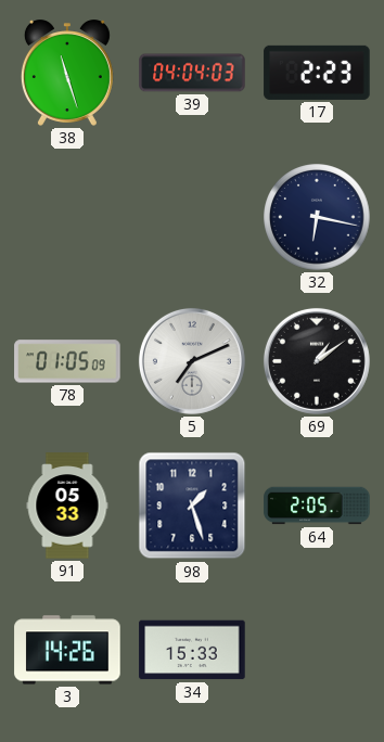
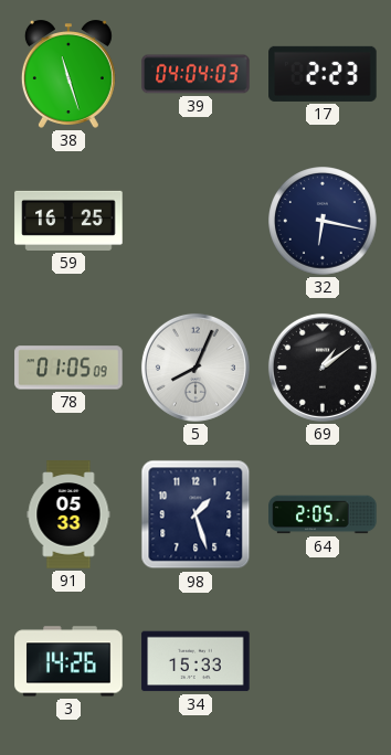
59: none -> 16:25
5: 7:11 -> 8:04
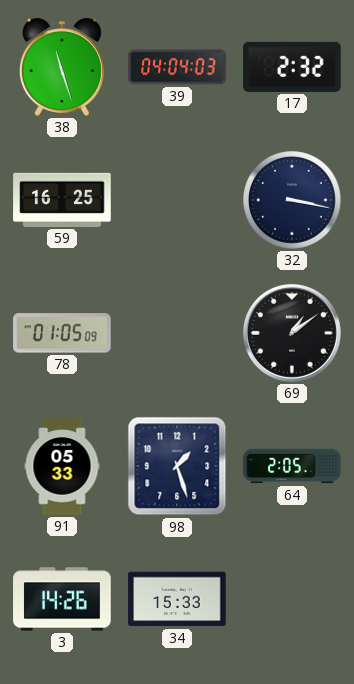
17: 2:23 -> 2:32
32: 6:17 -> 3:17
5: 8:04 -> none
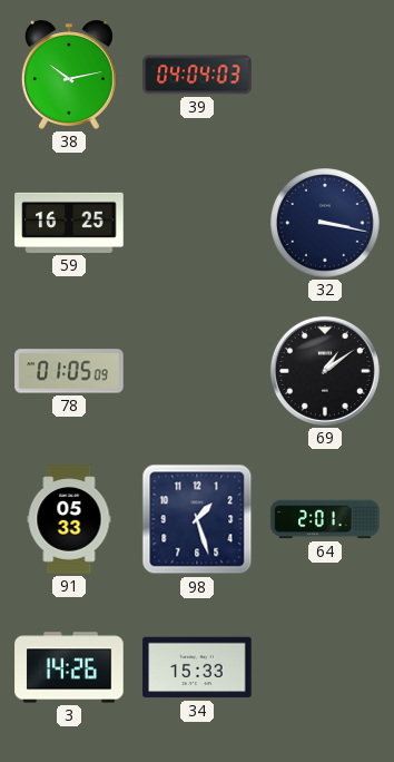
38: 11:27 -> 10:13
17: 2:32 -> none
64: 2:05 -> 2:01
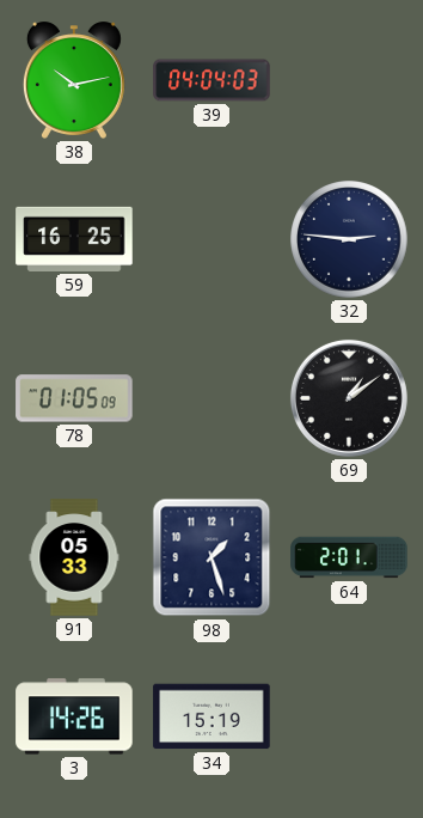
32: 3:17 -> 2:46
34: 15:33 -> 15:19
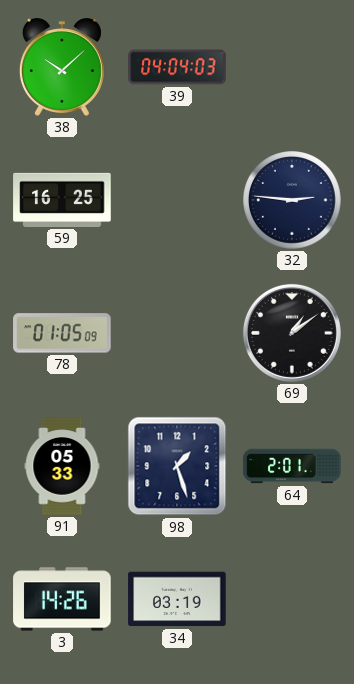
38: 10:13 -> 10:08
34: 15:19 -> 03:19
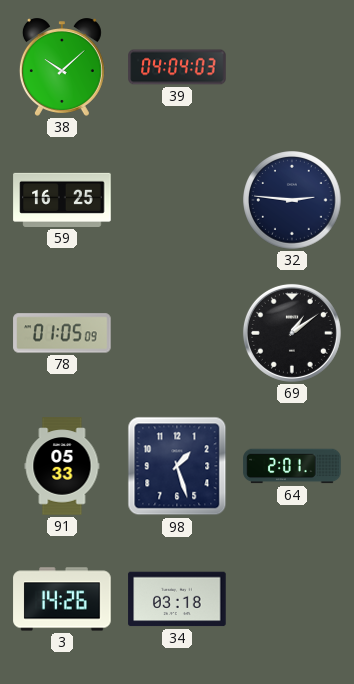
34: 03:19 -> 03:18
